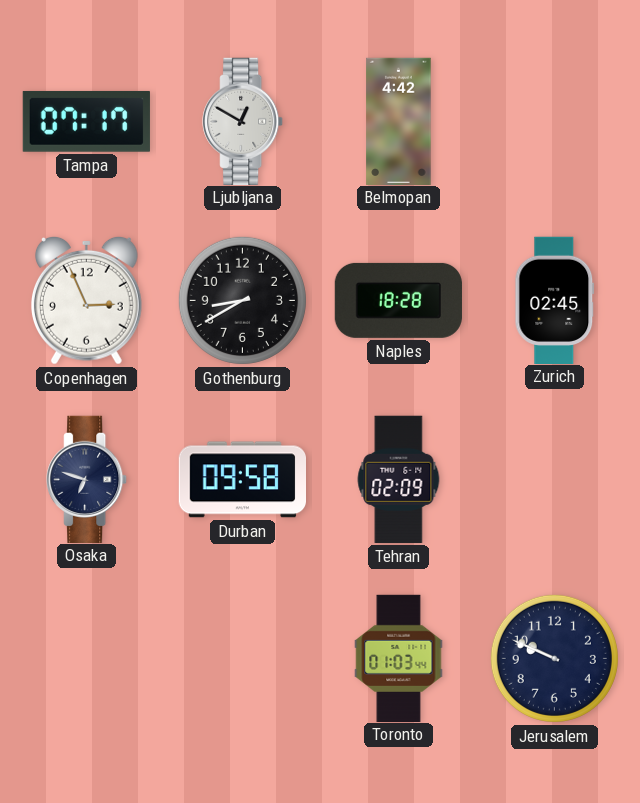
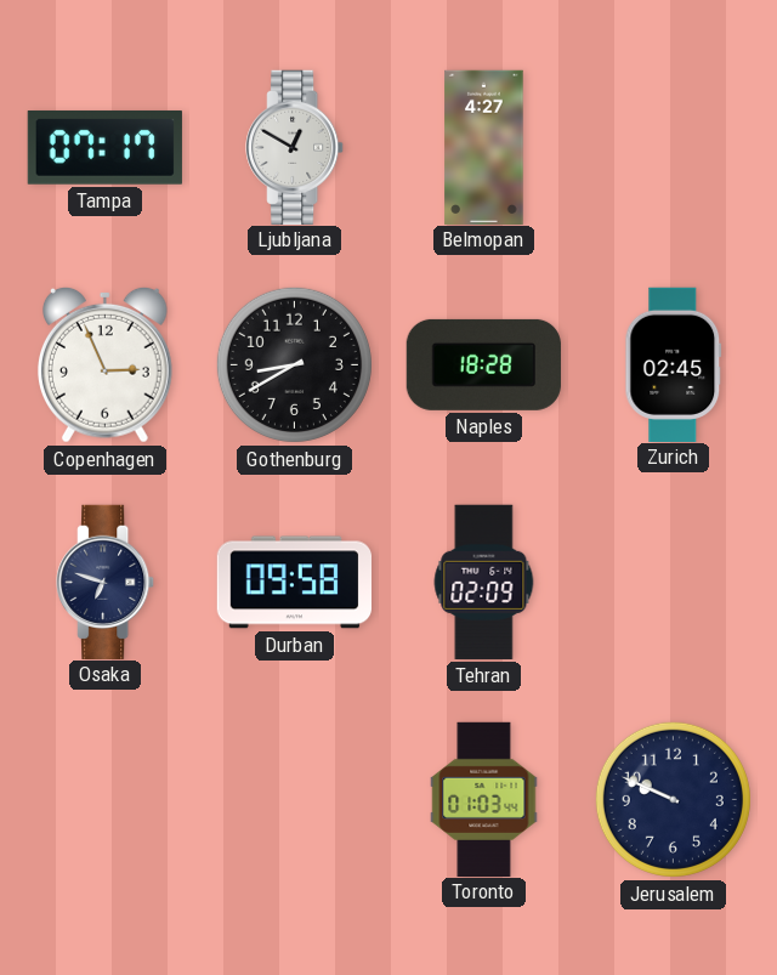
Belmopan: 4:42 -> 4:27
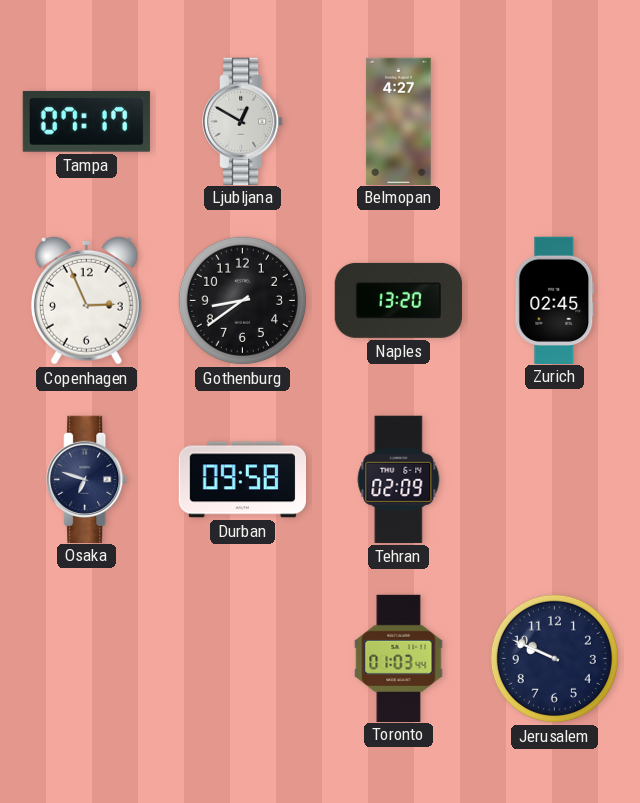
Gothenburg: 8:40 -> 8:39
Naples: 18:28 -> 13:20
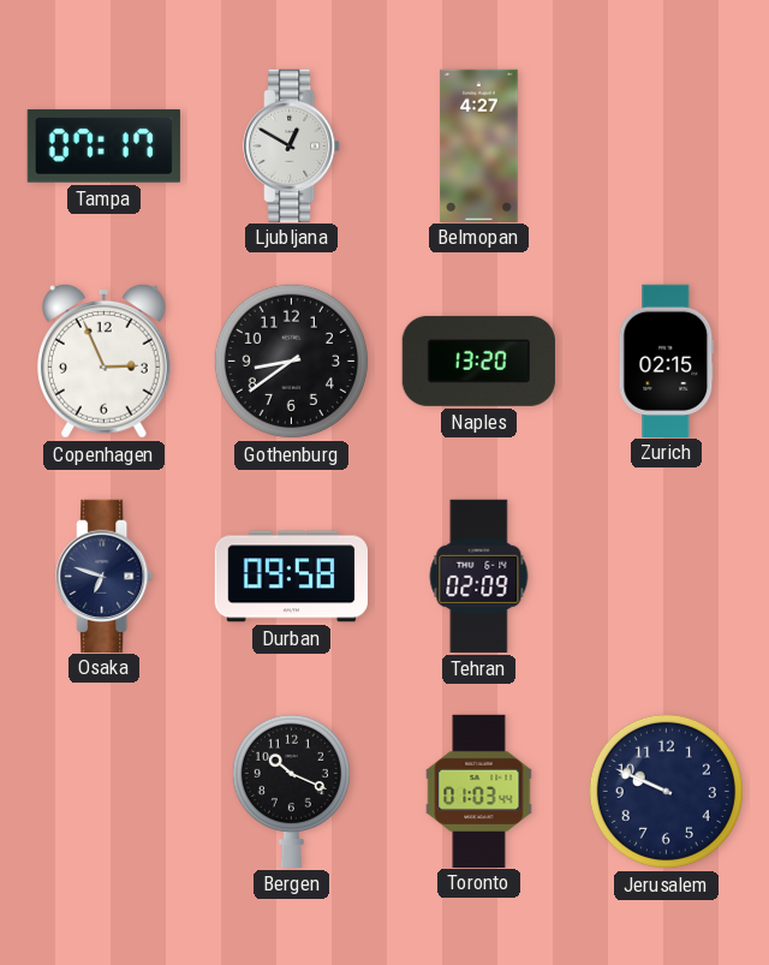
Zurich: 02:45 -> 02:15
Bergen: none -> 10:19
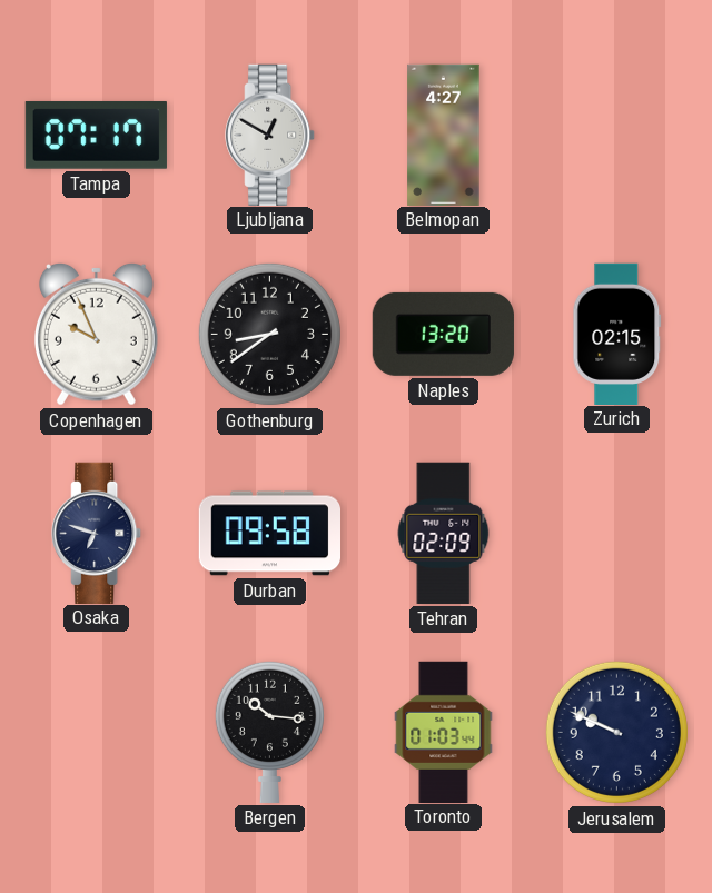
Copenhagen: 2:56 -> 9:56
Bergen: 10:19 -> 10:16
